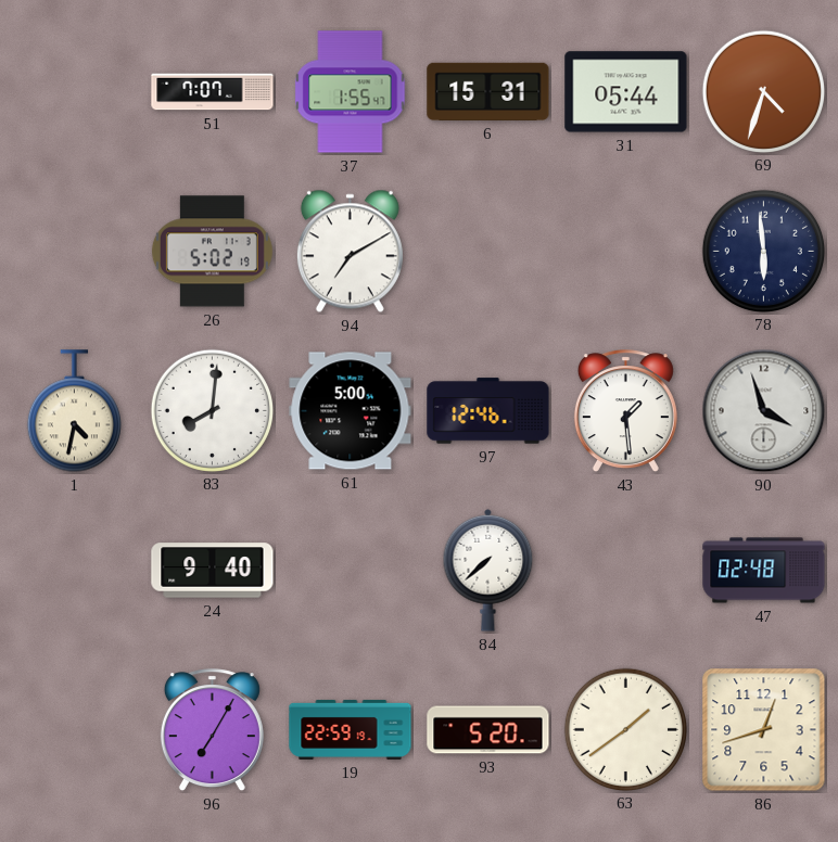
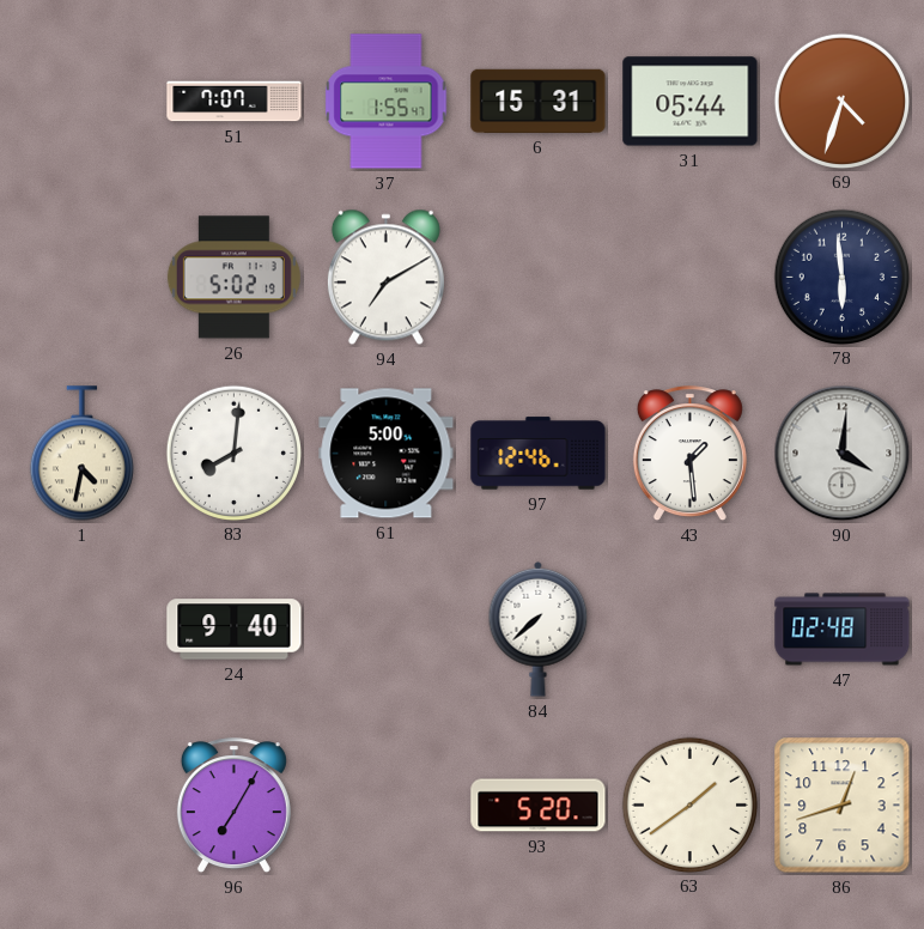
90: 3:57 -> 4:01
19: 22:59 -> none
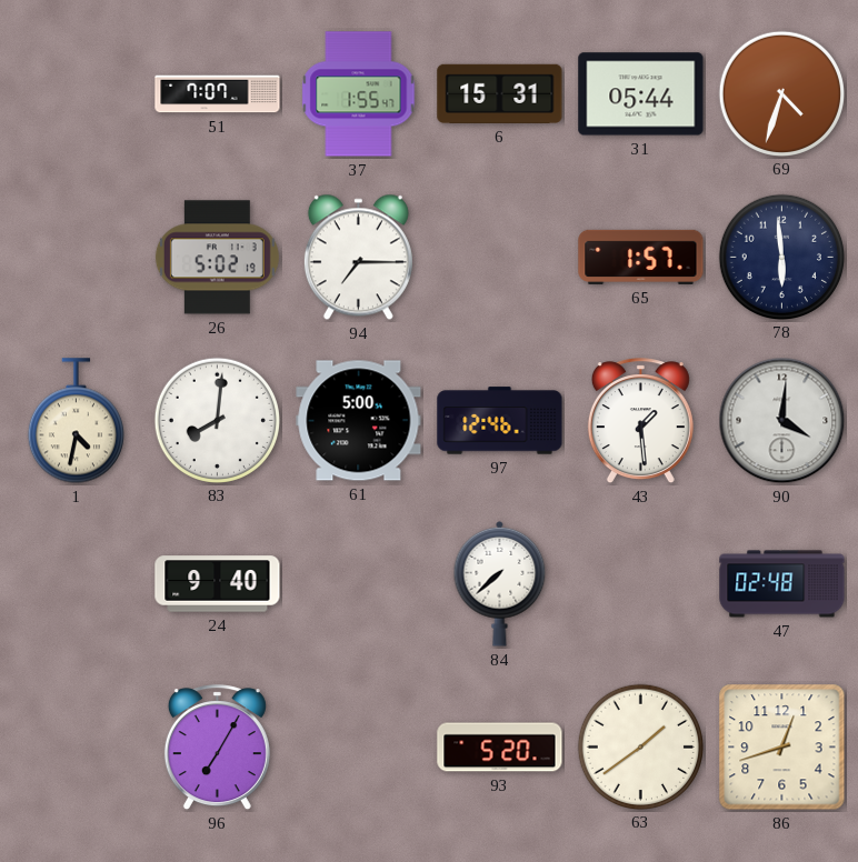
94: 7:10 -> 7:15
65: none -> 1:57
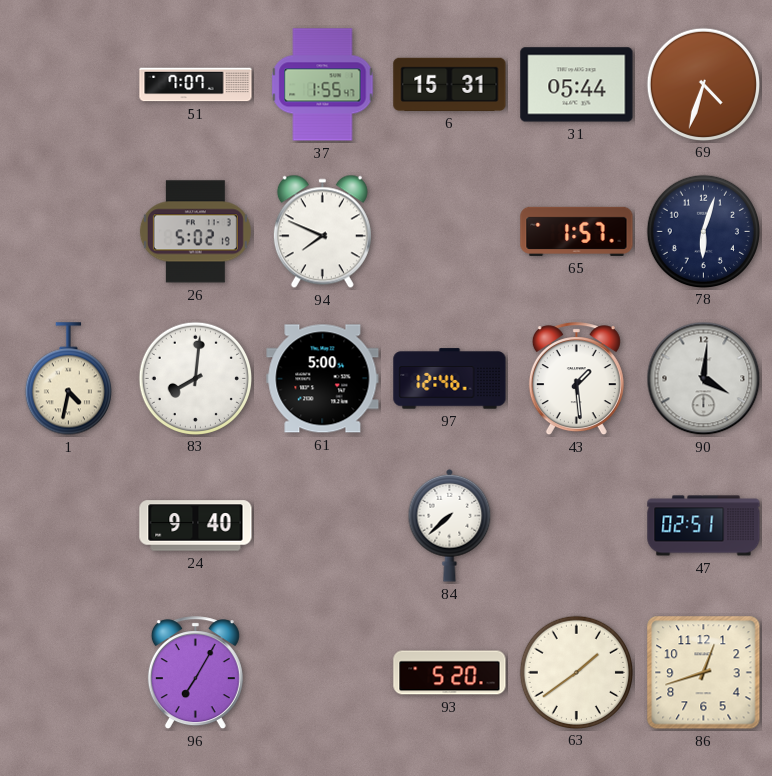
94: 7:15 -> 7:49
78: 5:59 -> 6:03
47: 02:48 -> 02:51
